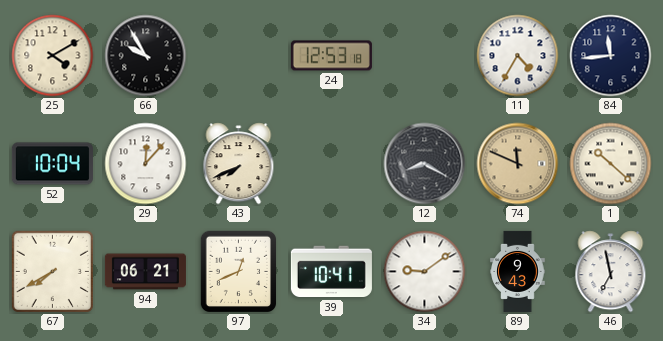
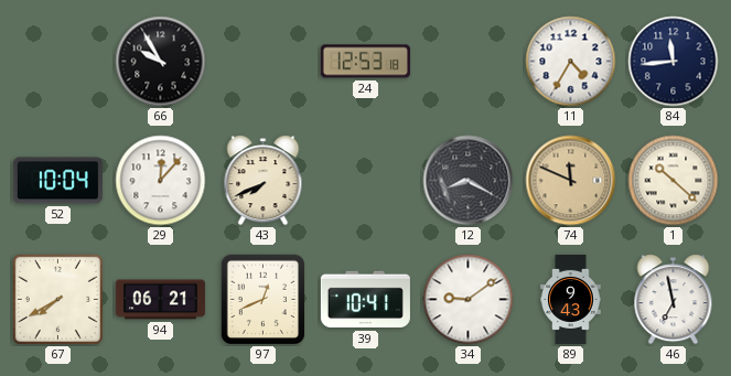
25: 4:10 -> none
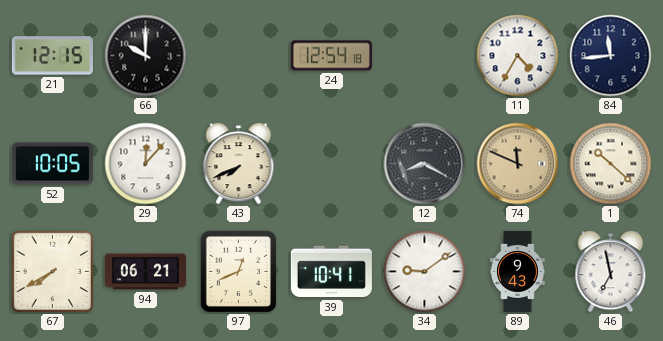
21: none -> 12:15
66: 9:55 -> 10:00
24: 12:53 -> 12:54
52: 10:04 -> 10:05
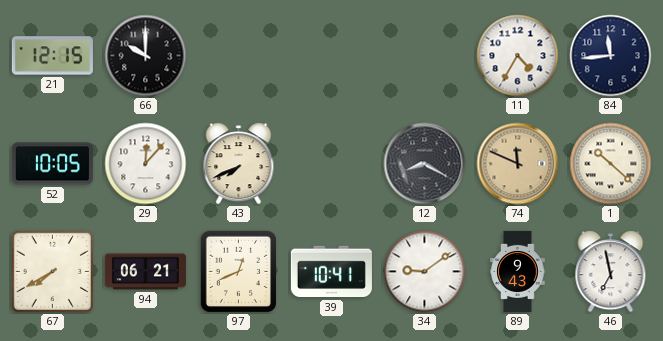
24: 12:54 -> none
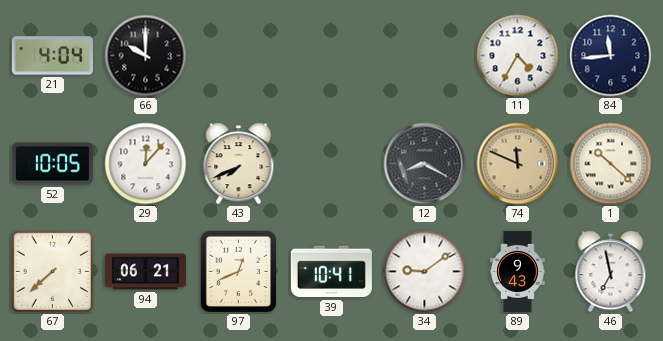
21: 12:15 -> 4:04
67: 7:40 -> 7:38
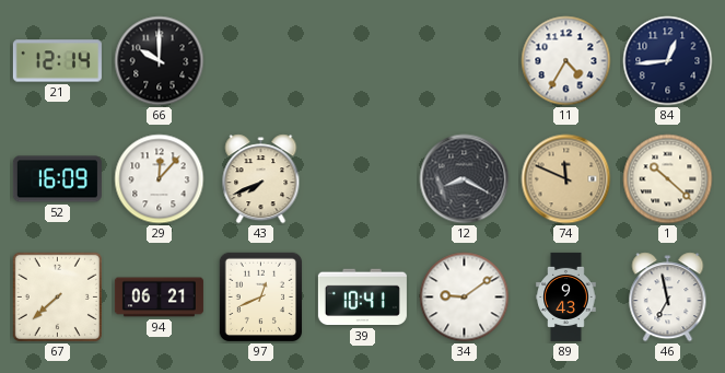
21: 4:04 -> 12:14
84: 11:44 -> 12:44
52: 10:05 -> 16:09
